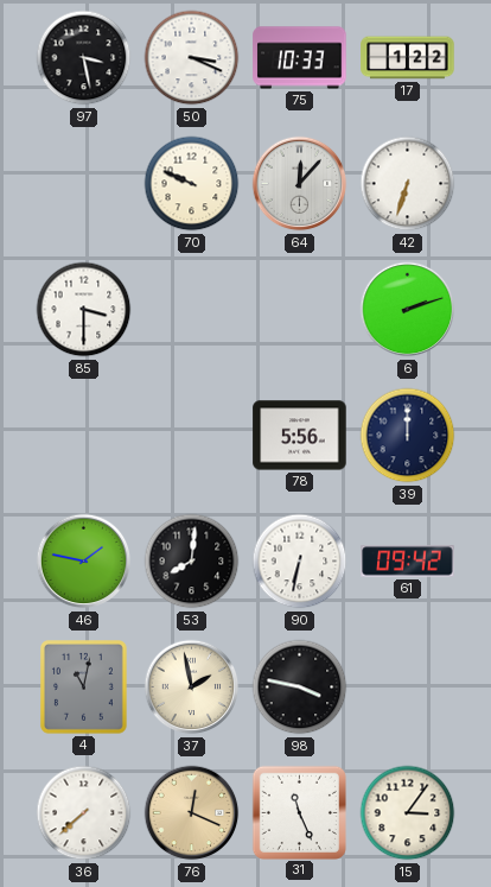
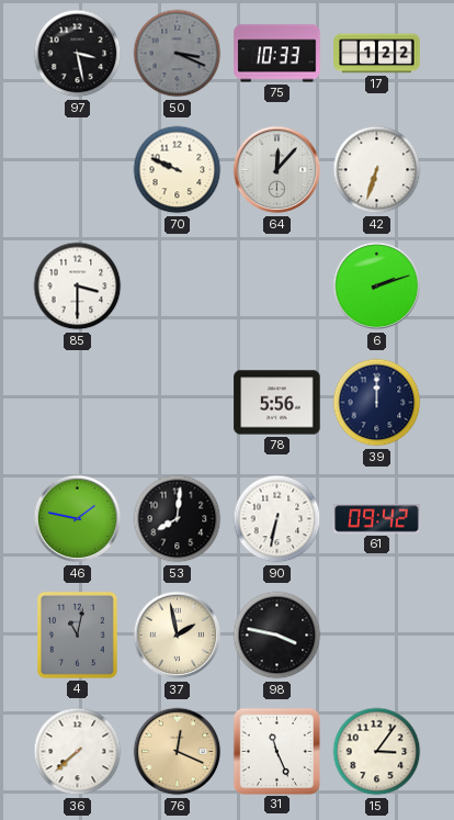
50 dial: white -> grey
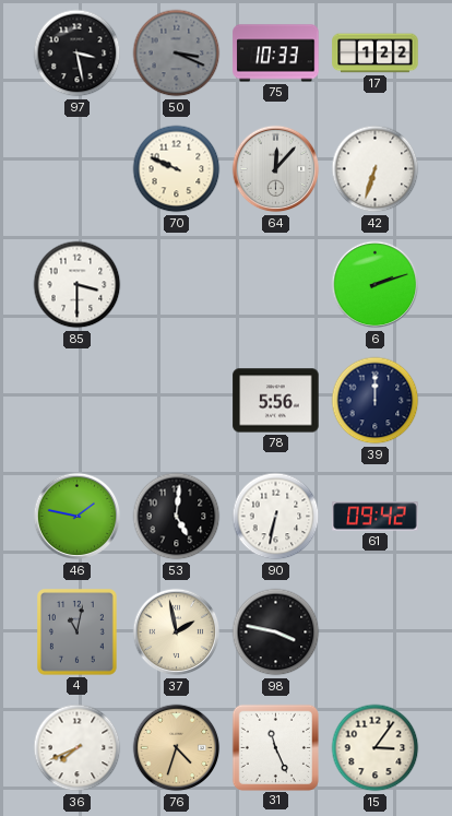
53: 8:01 -> 5:01
36: 7:38 -> 7:41
76: 12:19 -> 4:33
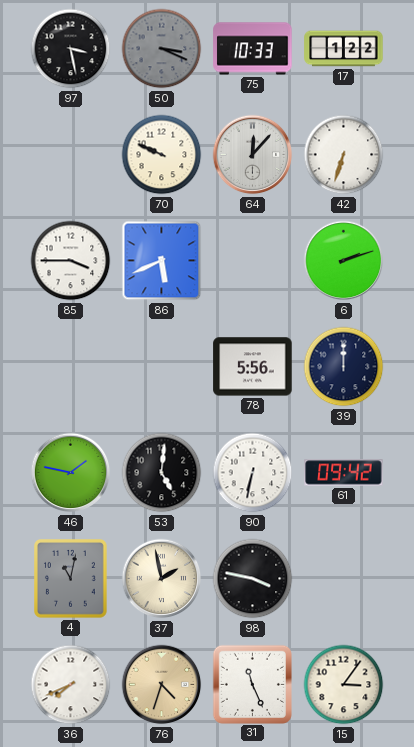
85: 3:30 -> 3:45
86: none -> 5:41
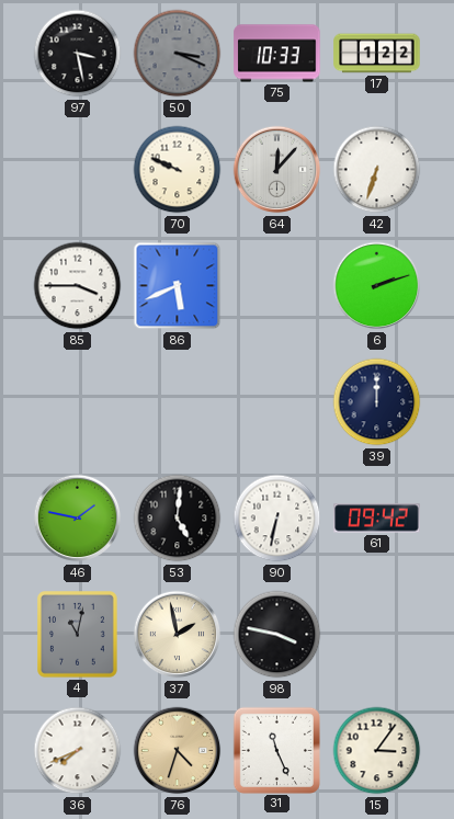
78: 5:56 -> none
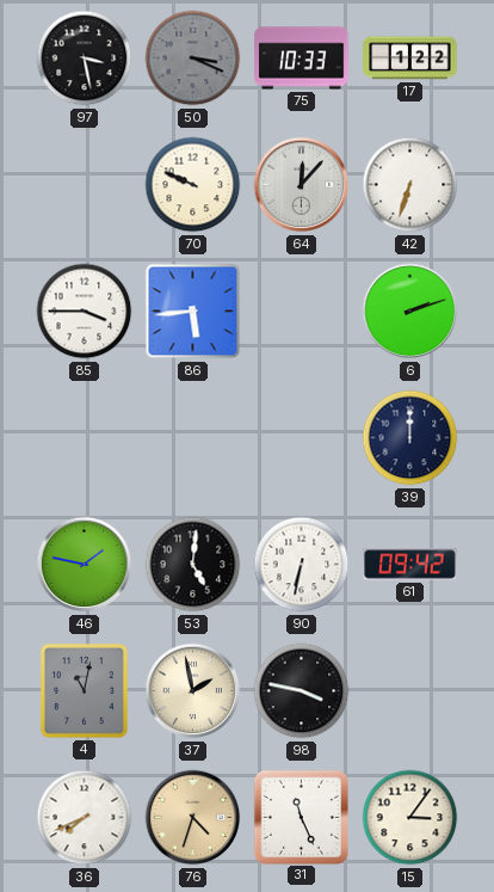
86: 5:41 -> 5:44
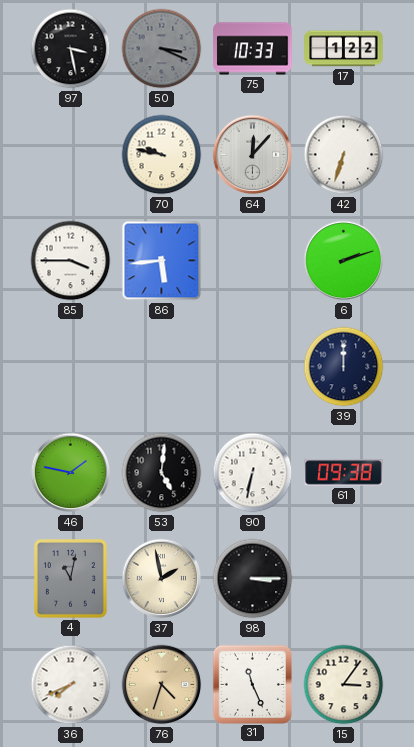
70: 9:49 -> 9:47
61: 09:42 -> 09:38
98: 3:47 -> 3:15
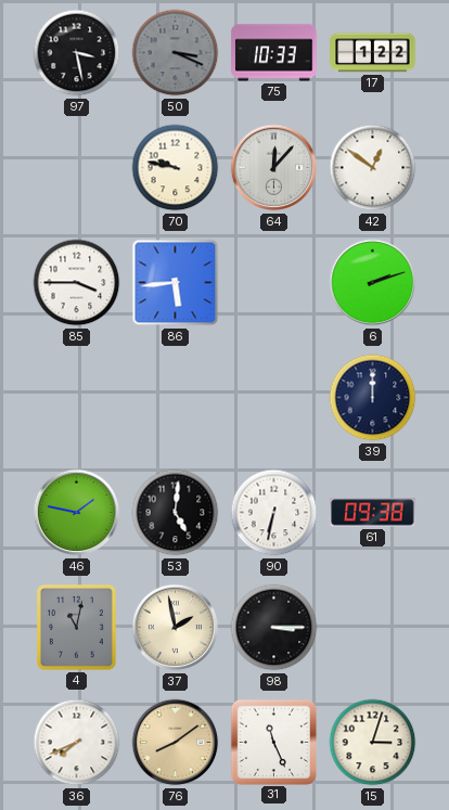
42: 6:33 -> 12:51
76: 4:33 -> 8:09
15: 3:06 -> 3:03
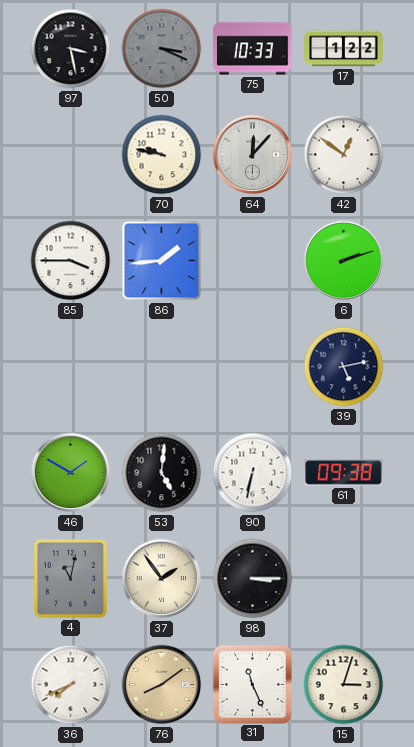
86: 5:44 -> 1:44
39: 12:00 -> 5:13
46: 1:47 -> 1:50
37: 1:58 -> 1:54
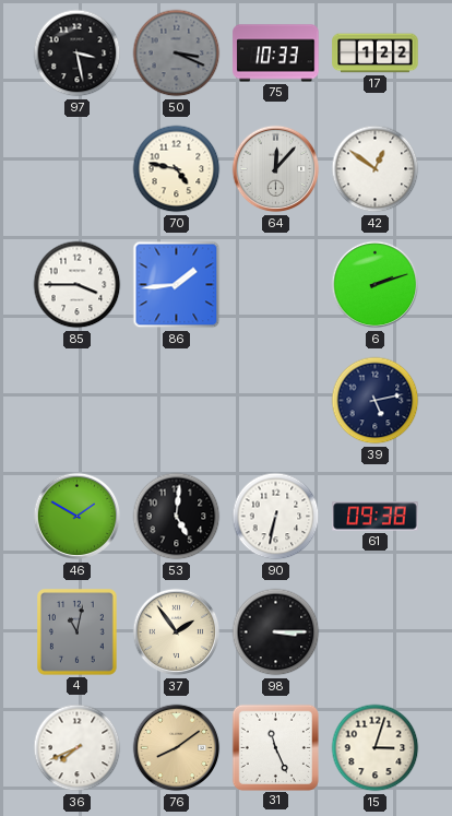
70: 9:47 -> 4:47
